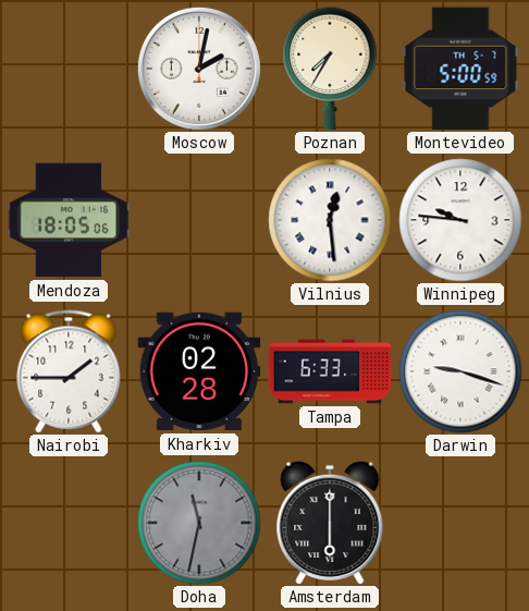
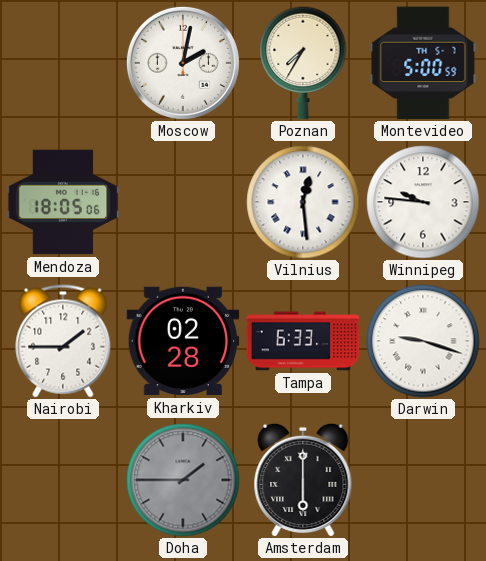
Doha: 11:32 -> 1:45
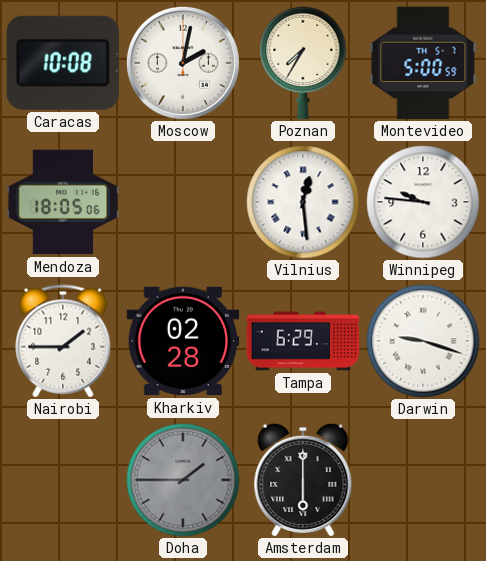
Caracas: none -> 10:08
Tampa: 6:33 -> 6:29
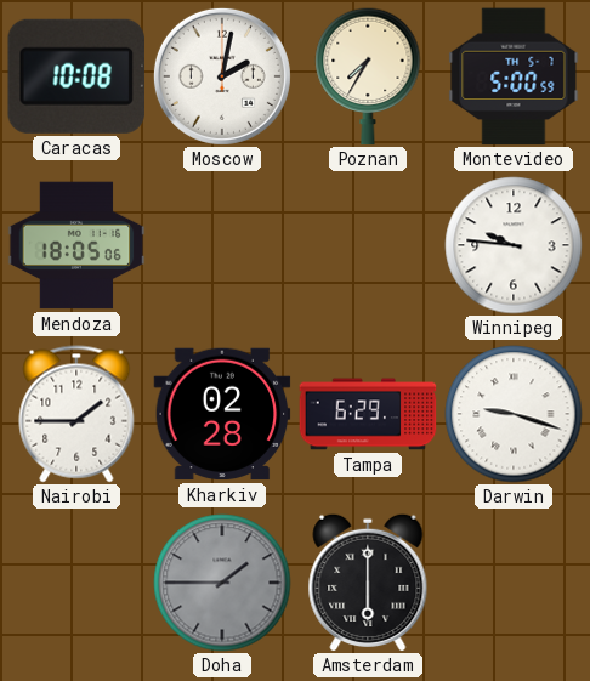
Vilnius: 12:29 -> none
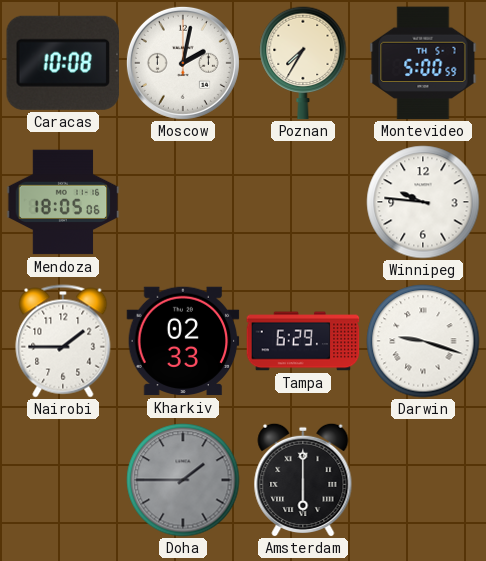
Kharkiv: 02:28 -> 02:33
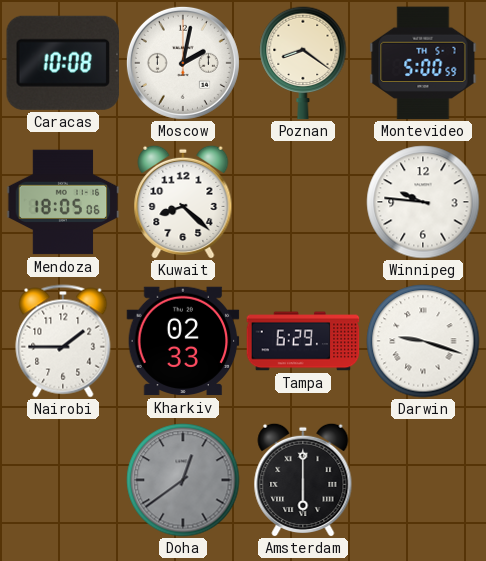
Poznan: 7:35 -> 8:21
Kuwait: none -> 8:22
Doha: 1:45 -> 12:39
